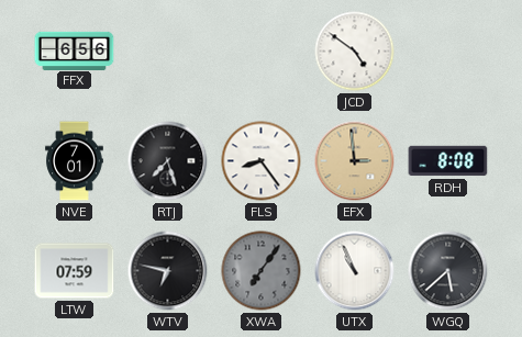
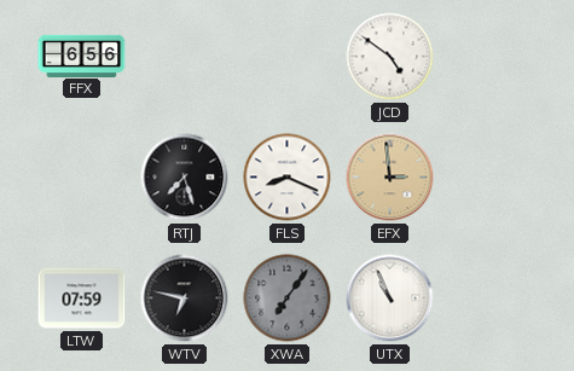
NVE: 7:01 -> none
FLS: 8:24 -> 8:19
RDH: 8:08 -> none
WGQ: 5:38 -> none
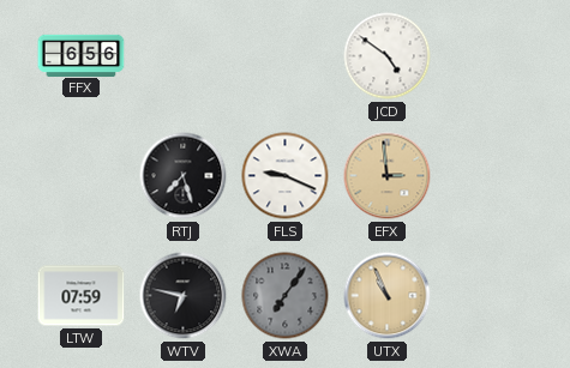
FLS: 8:19 -> 9:19
UTX dial: white -> champagne
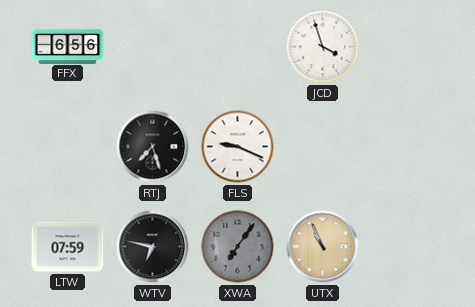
JCD: 4:51 -> 3:57
EFX: 2:59 -> none
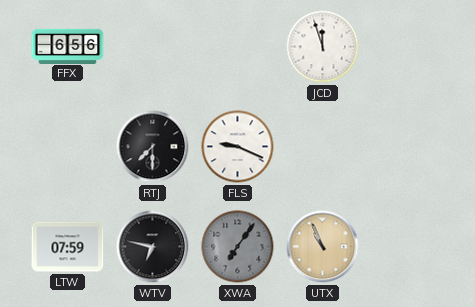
JCD: 3:57 -> 11:57
RTJ: 7:27 -> 7:30
